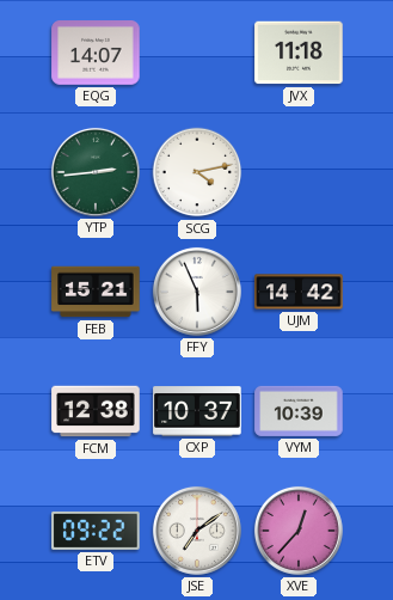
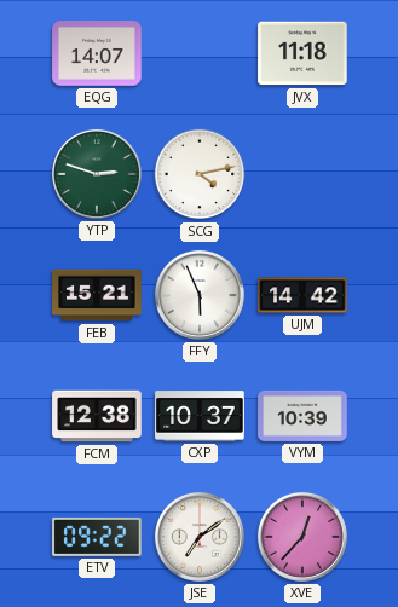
YTP: 2:44 -> 2:48
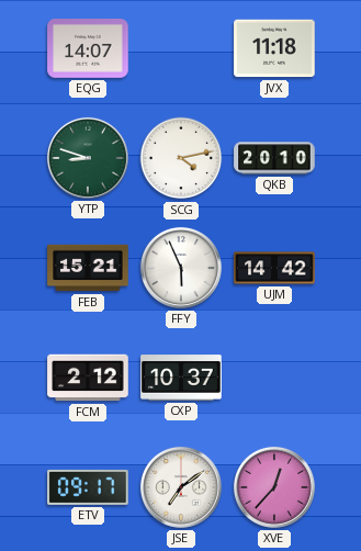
YTP: 2:48 -> 8:48
QKB: none -> 20:10
FCM: 12:38 -> 2:12
VYM: 10:39 -> none
ETV: 09:22 -> 09:17
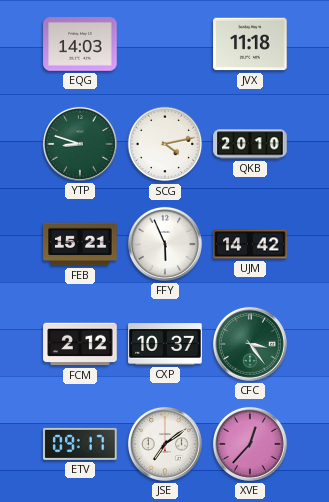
EQG: 14:07 -> 14:03
CFC: none -> 3:24
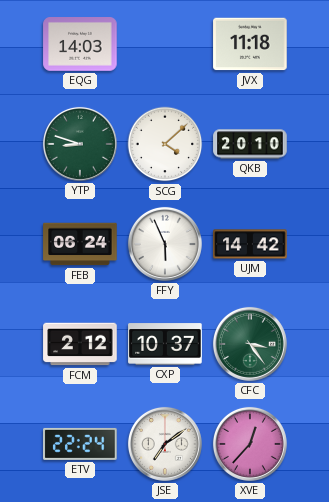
SCG: 4:13 -> 4:08
FEB: 15:21 -> 06:24
ETV: 09:17 -> 22:24
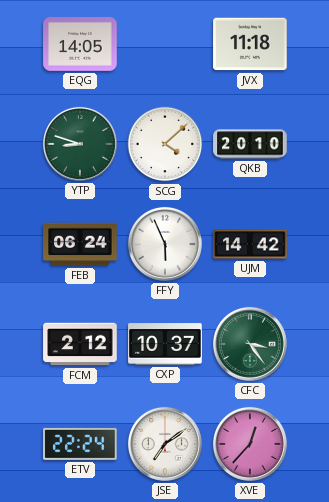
EQG: 14:03 -> 14:05
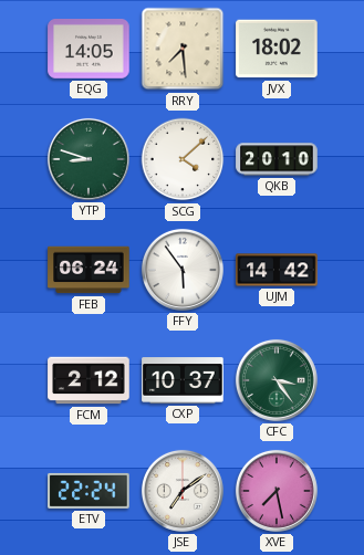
RRY: none -> 7:29
JVX: 11:18 -> 18:02
FFY: 5:56 -> 5:54
XVE: 12:37 -> 7:28
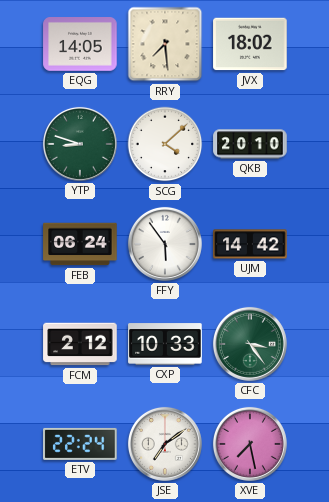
CXP: 10:37 -> 10:33
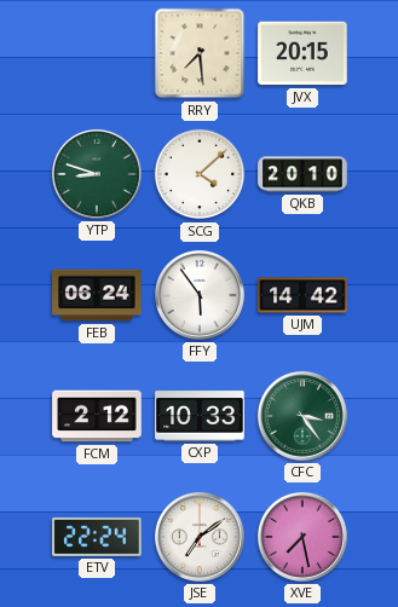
EQG: 14:05 -> none
JVX: 18:02 -> 20:15
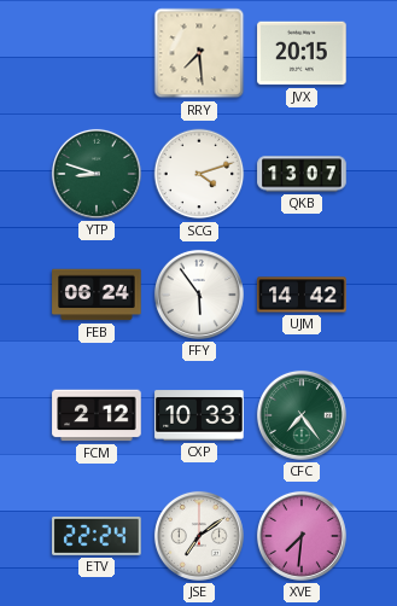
SCG: 4:08 -> 4:12
QKB: 20:10 -> 13:07
CFC: 3:24 -> 7:24
XVE: 7:28 -> 7:31
